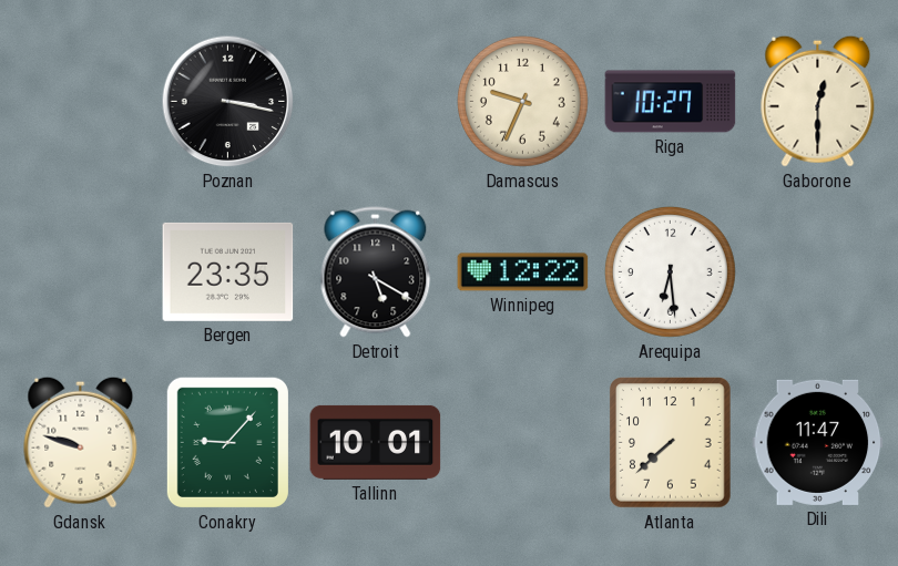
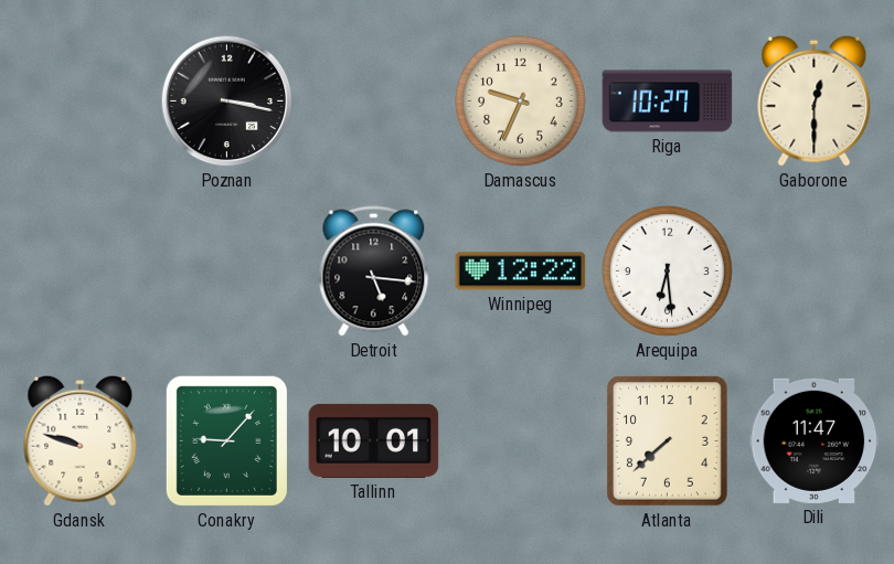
Bergen: 23:35 -> none
Detroit: 5:20 -> 5:16
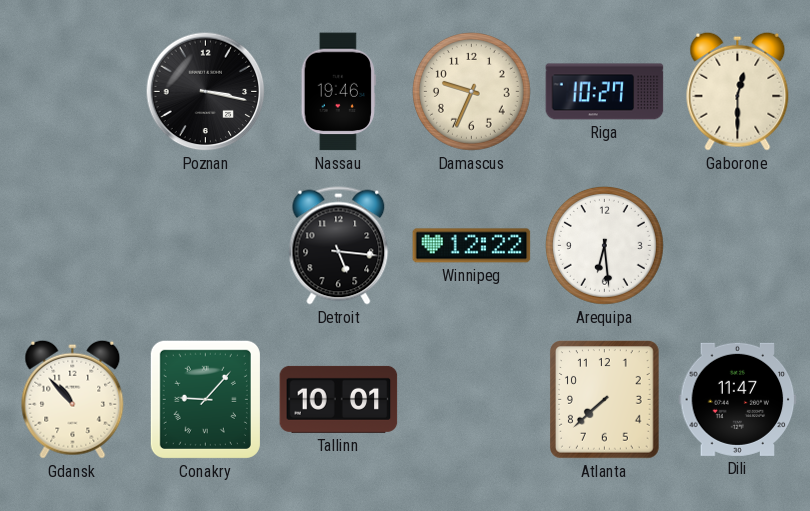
Nassau: none -> 19:46
Gdansk: 9:48 -> 10:53
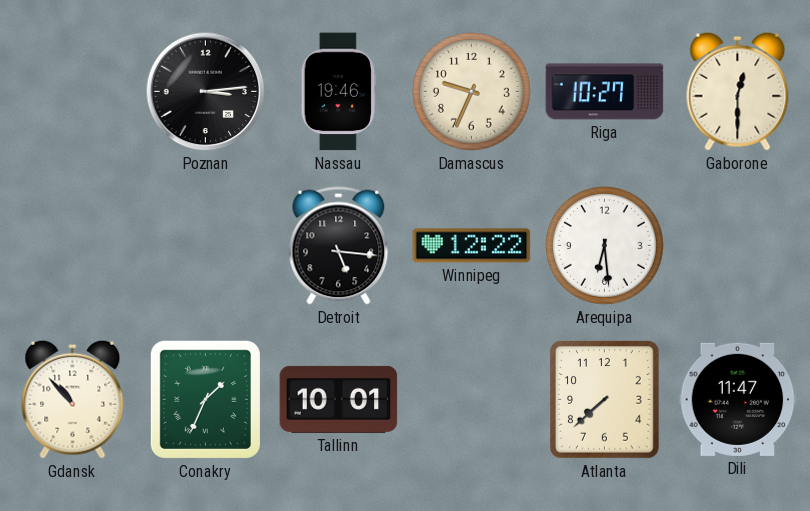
Poznan: 3:17 -> 3:14
Conakry: 9:07 -> 1:34
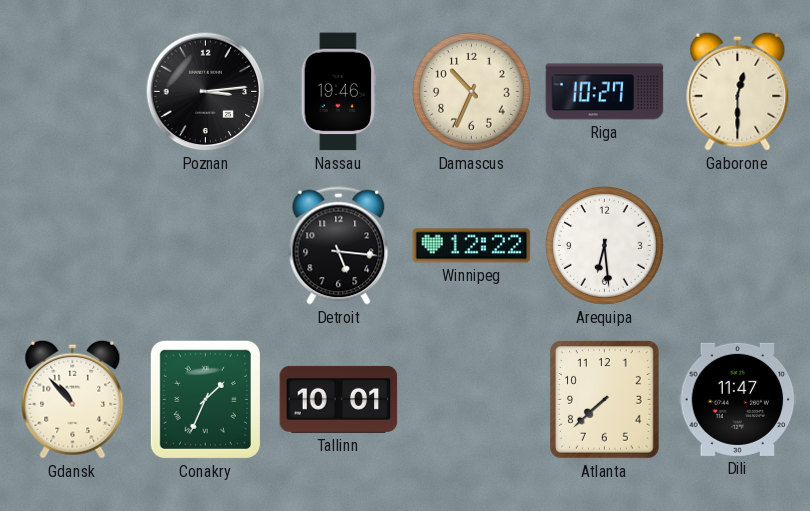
Damascus: 9:34 -> 10:34
